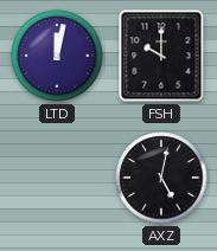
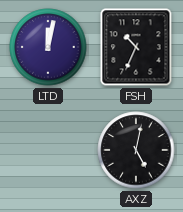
FSH: 10:00 -> 10:34
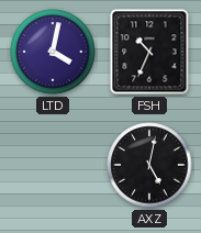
LTD: 12:02 -> 4:02
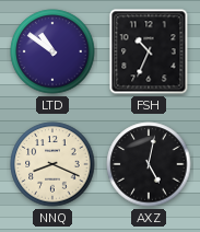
LTD: 4:02 -> 10:51
NNQ: none -> 8:19
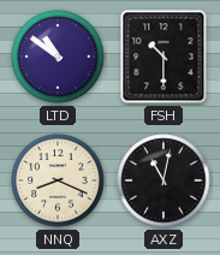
FSH: 10:34 -> 10:30
AXZ: 5:02 -> 11:02
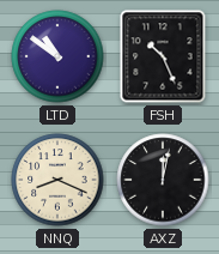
FSH: 10:30 -> 10:26
AXZ: 11:02 -> 12:02
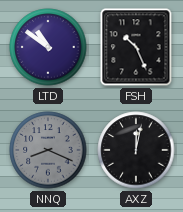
NNQ dial: cream -> grey
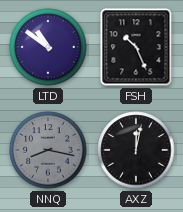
NNQ: 8:19 -> 8:17
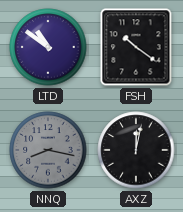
FSH: 10:26 -> 10:21
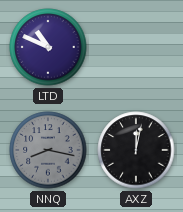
LTD: 10:51 -> 10:49
FSH: 10:21 -> none
